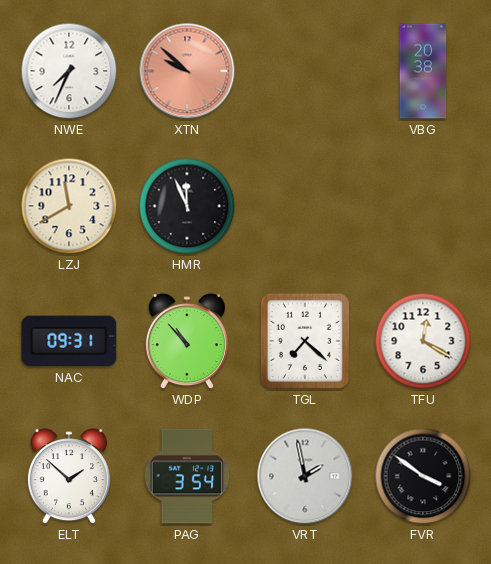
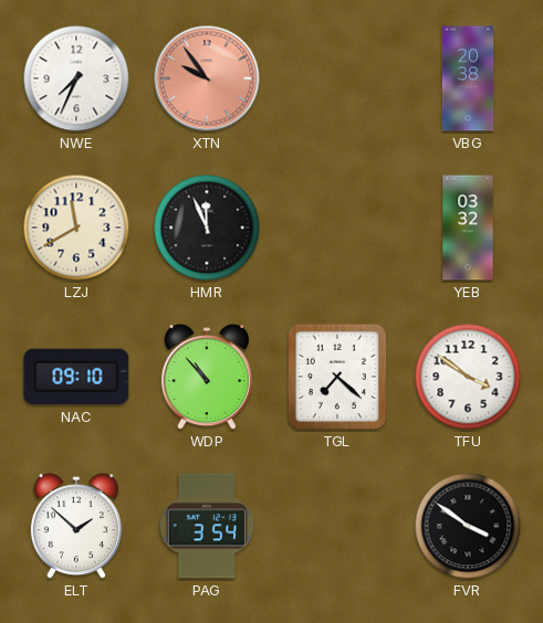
XTN: 9:52 -> 9:54
YEB: none -> 03:32
NAC: 09:31 -> 09:10
TFU: 12:20 -> 3:51
VRT: 1:58 -> none
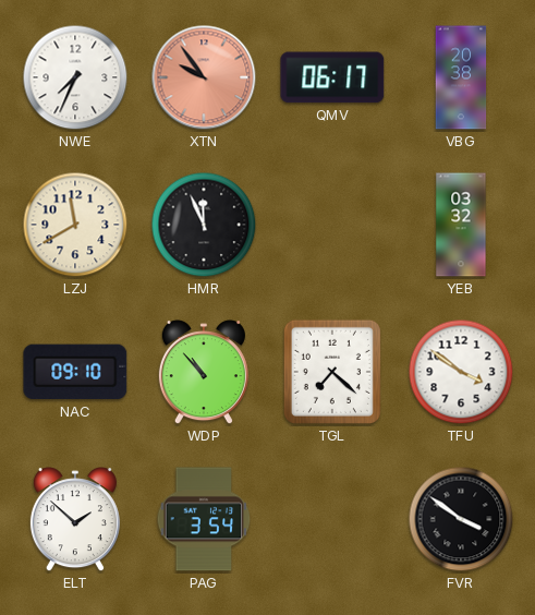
QMV: none -> 06:17
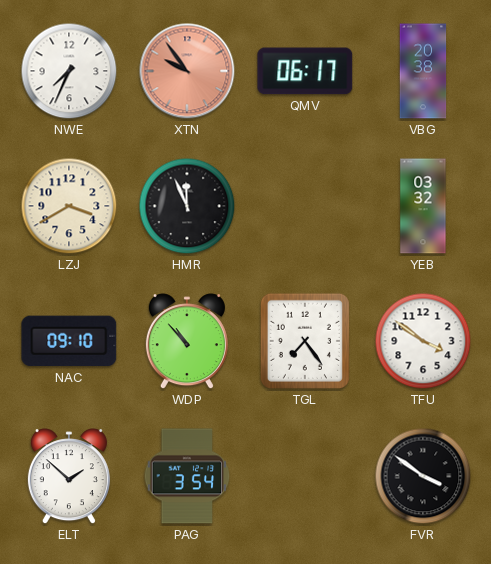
LZJ: 11:40 -> 3:40
TGL: 7:22 -> 7:24
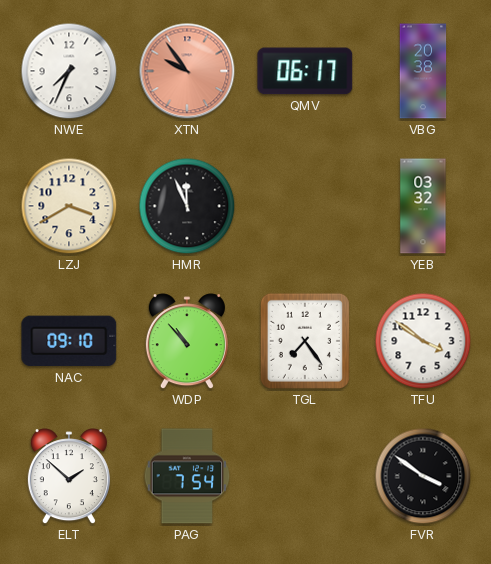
PAG: 3:54 -> 7:54
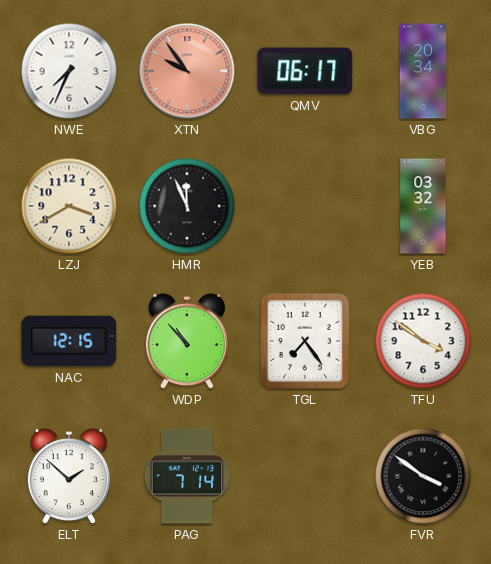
VBG: 20:38 -> 20:34
NAC: 09:10 -> 12:15
PAG: 7:54 -> 7:14
